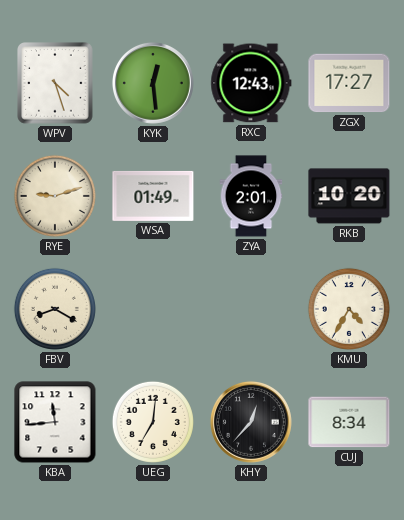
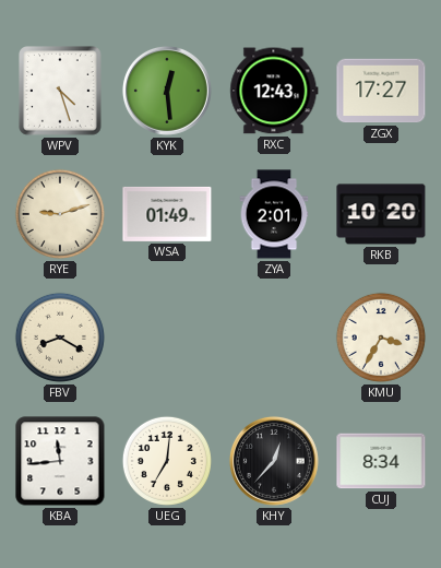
KMU: 4:35 -> 3:35
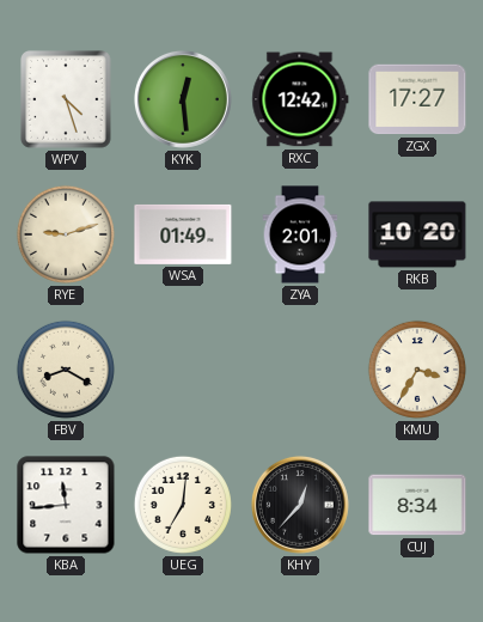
RXC: 12:43 -> 12:42
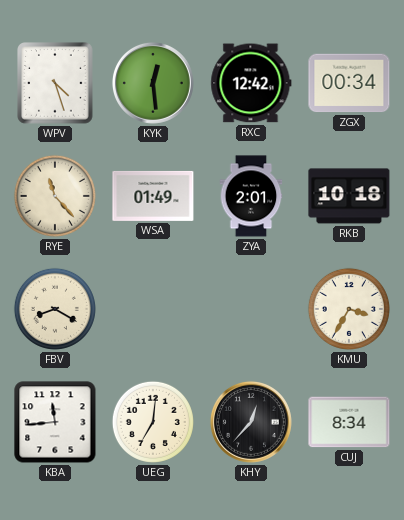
ZGX: 17:27 -> 00:34
RYE: 9:12 -> 11:23
RKB: 10:20 -> 10:18
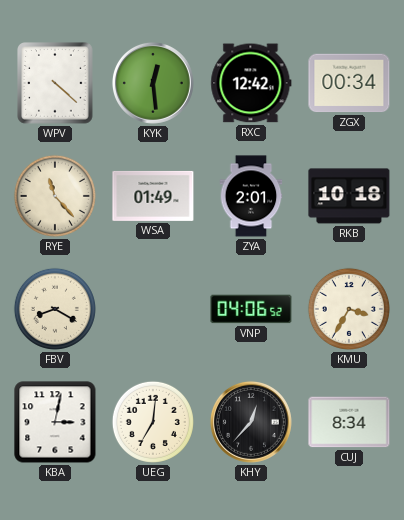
WPV: 4:27 -> 4:22
VNP: none -> 04:06
KBA: 11:44 -> 3:02
